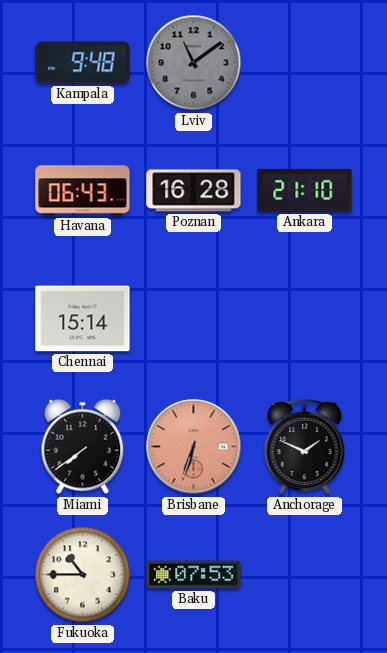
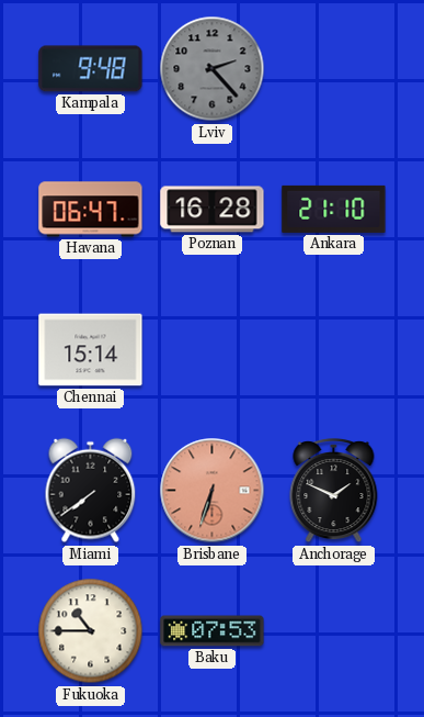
Lviv: 11:09 -> 2:23
Havana: 06:43 -> 06:47
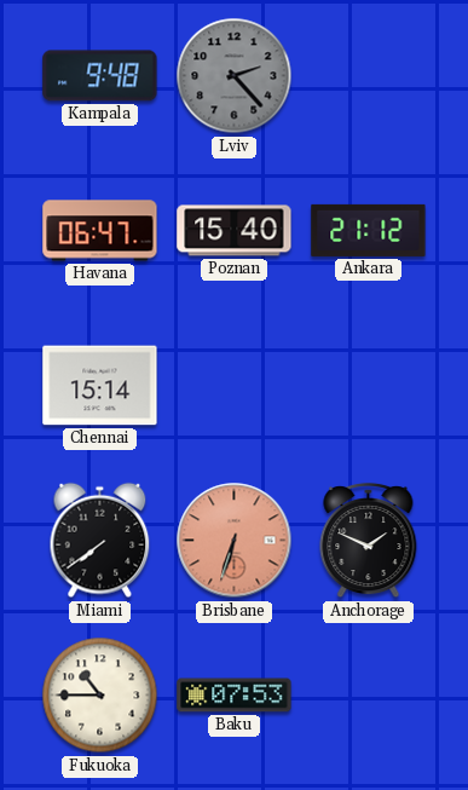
Poznan: 16:28 -> 15:40
Ankara: 21:10 -> 21:12
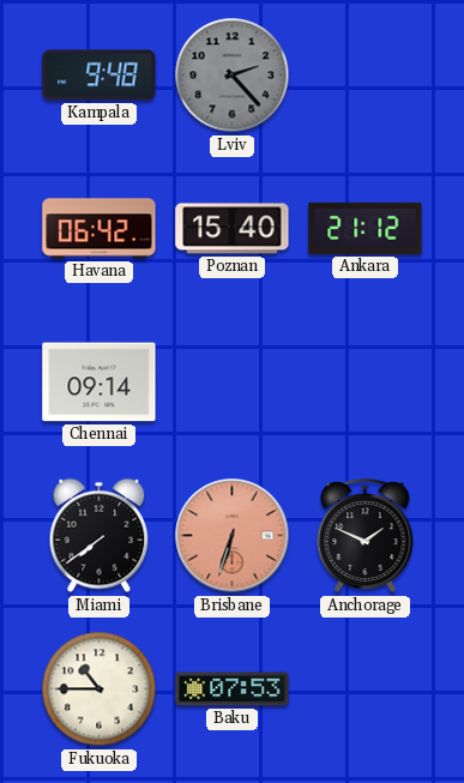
Havana: 06:47 -> 06:42
Chennai: 15:14 -> 09:14
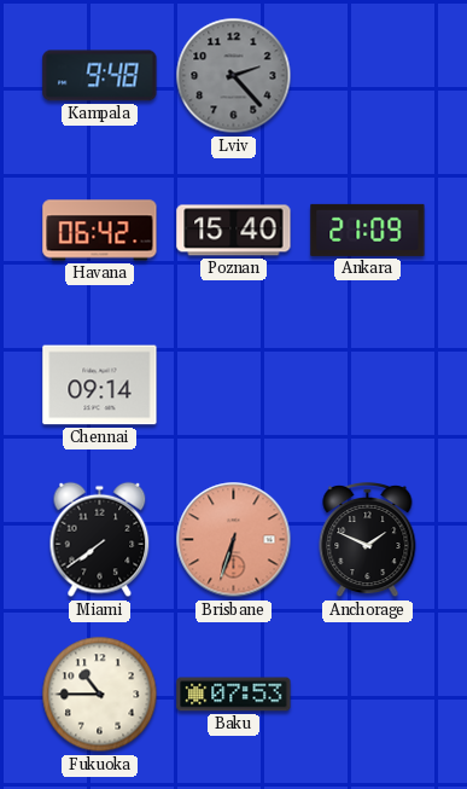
Ankara: 21:12 -> 21:09
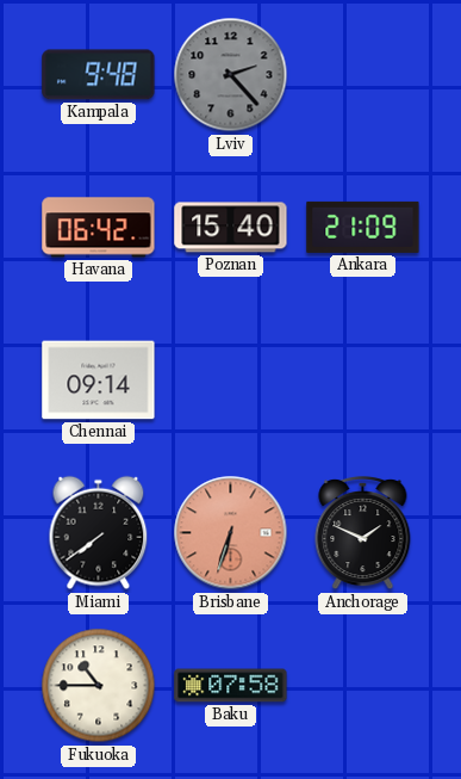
Baku: 07:53 -> 07:58
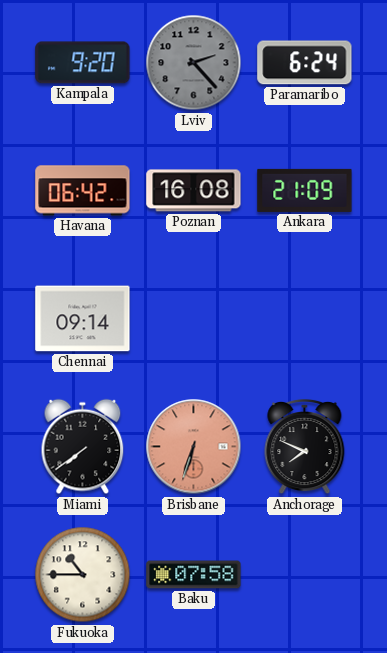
Kampala: 9:48 -> 9:20
Paramaribo: none -> 6:24
Poznan: 15:40 -> 16:08
Anchorage: 1:49 -> 7:49
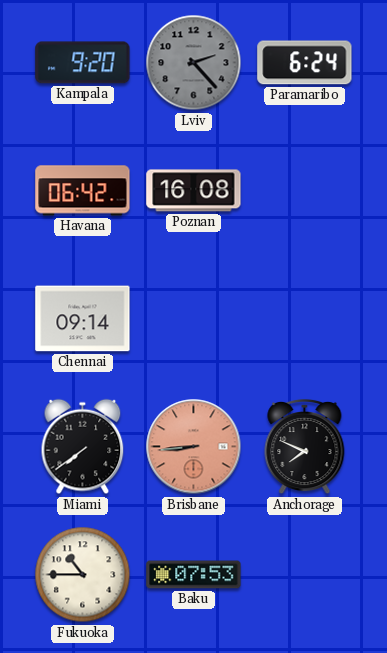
Ankara: 21:09 -> none
Brisbane: 6:33 -> 8:44
Baku: 07:58 -> 07:53
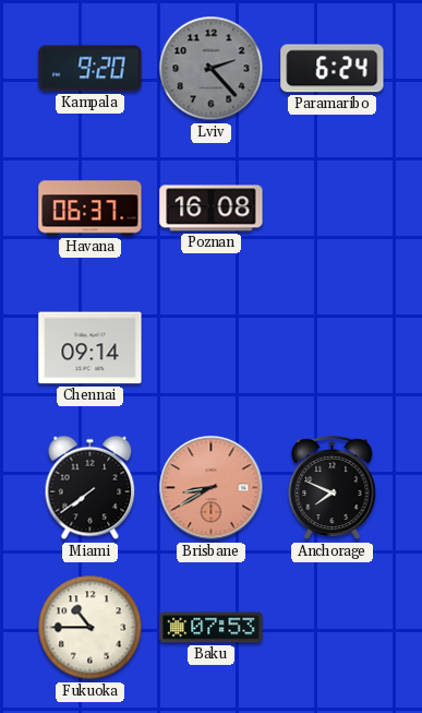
Havana: 06:42 -> 06:37
Brisbane: 8:44 -> 8:40
